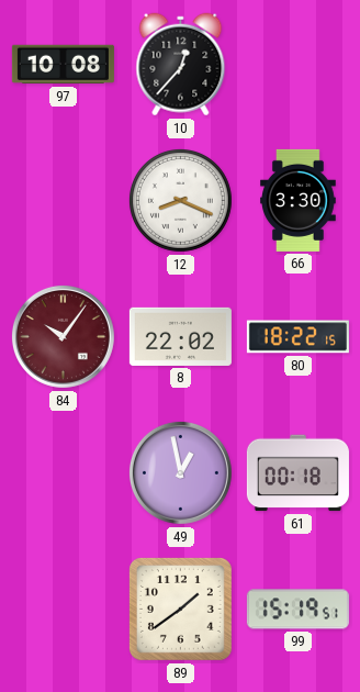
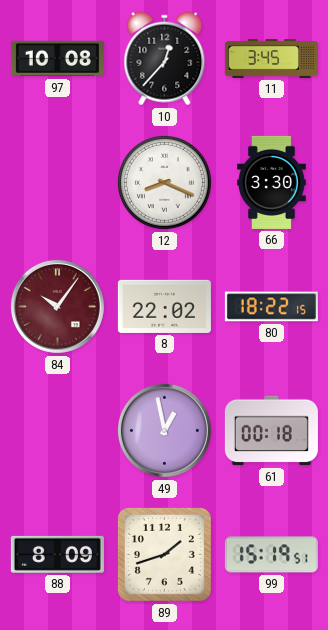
11: none -> 3:45
88: none -> 8:09
89: 1:39 -> 1:42
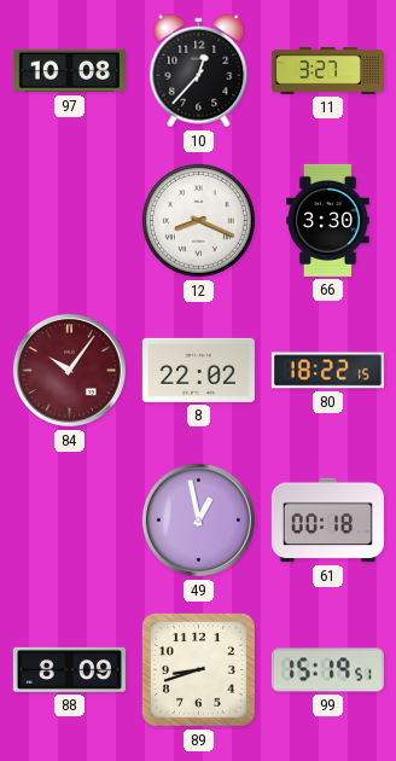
11: 3:45 -> 3:27
89: 1:42 -> 8:42
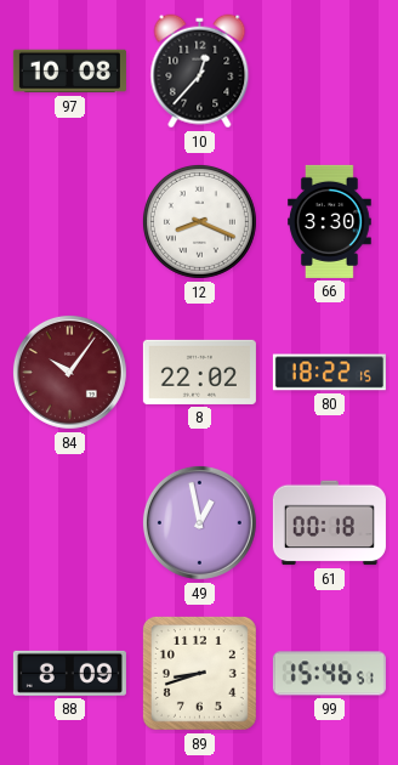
11: 3:27 -> none
99: 15:19 -> 15:46
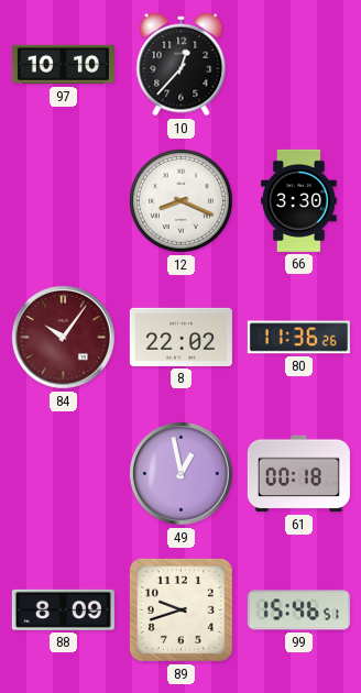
97: 10:08 -> 10:10
80: 18:22 -> 11:36
89: 8:42 -> 9:42
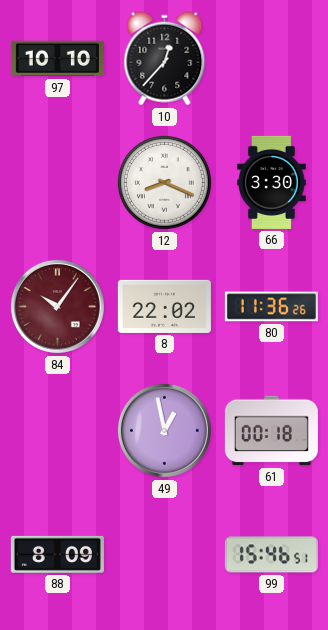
89: 9:42 -> none
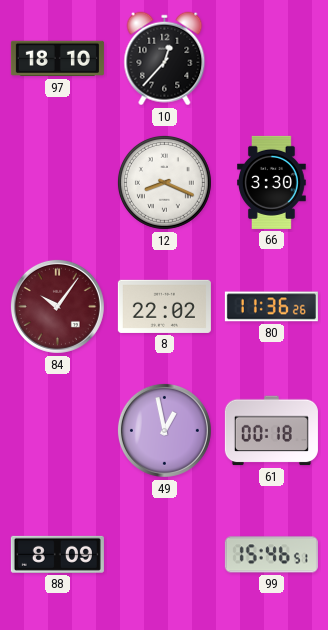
97: 10:10 -> 18:10
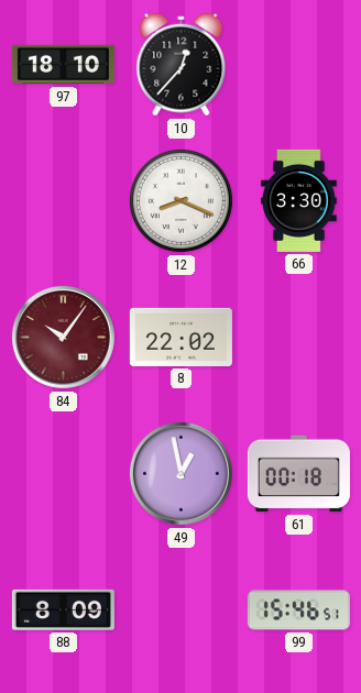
80: 11:36 -> none
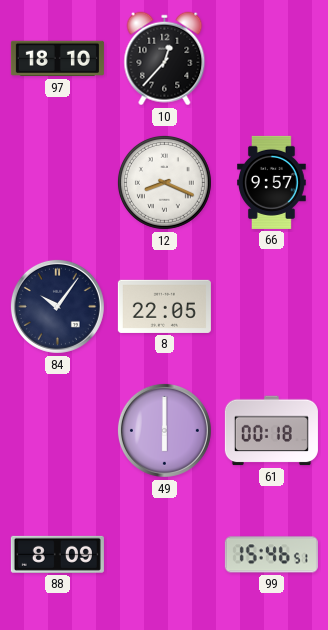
66: 3:30 -> 9:57
84 dial: burgundy -> navy
8: 22:02 -> 22:05
49: 12:58 -> 6:00
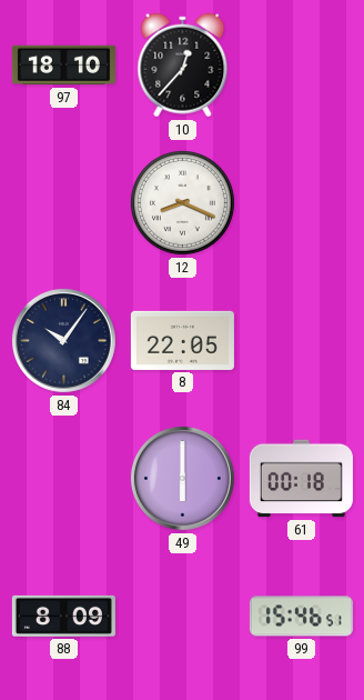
66: 9:57 -> none
